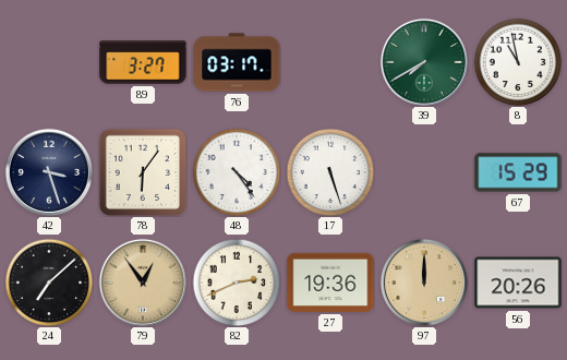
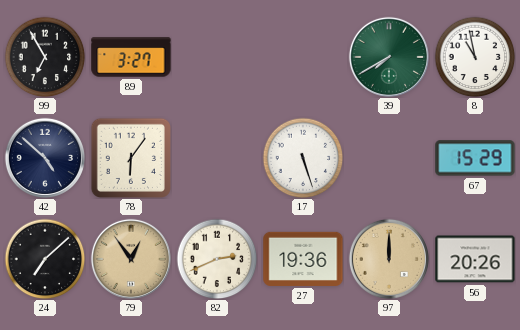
99: none -> 6:55
76: 03:17 -> none
42: 3:27 -> 4:52
48: 4:24 -> none
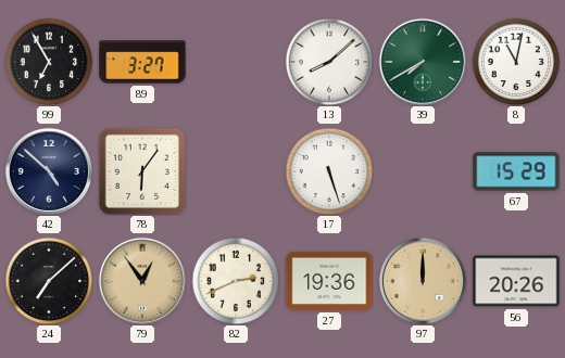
13: none -> 8:08
8: 10:58 -> 11:02
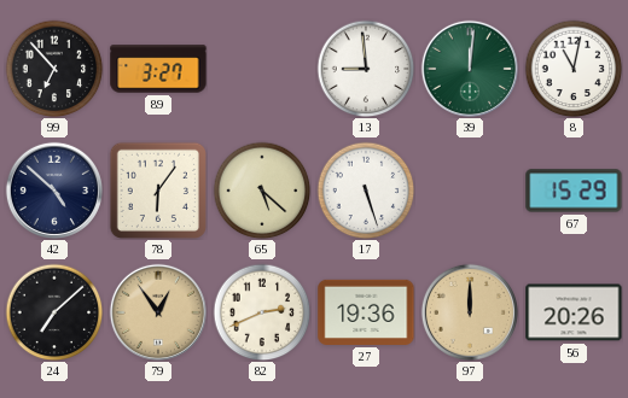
99: 6:55 -> 6:53
13: 8:08 -> 8:59
39: 7:40 -> 12:01
65: none -> 5:22
